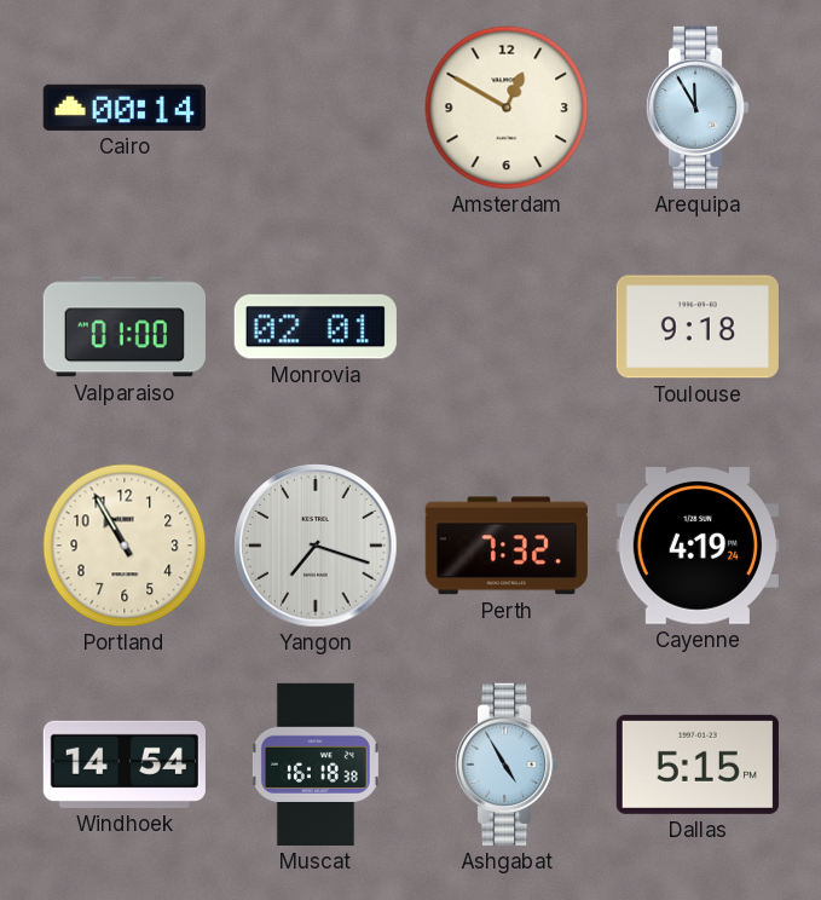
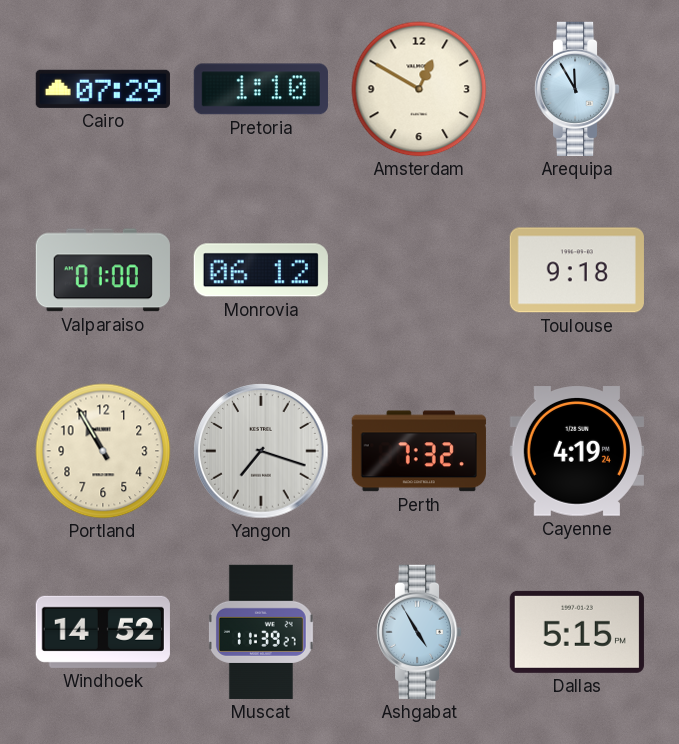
Cairo: 00:14 -> 07:29
Pretoria: none -> 1:10
Monrovia: 02:01 -> 06:12
Windhoek: 14:54 -> 14:52
Muscat: 16:18 -> 11:39
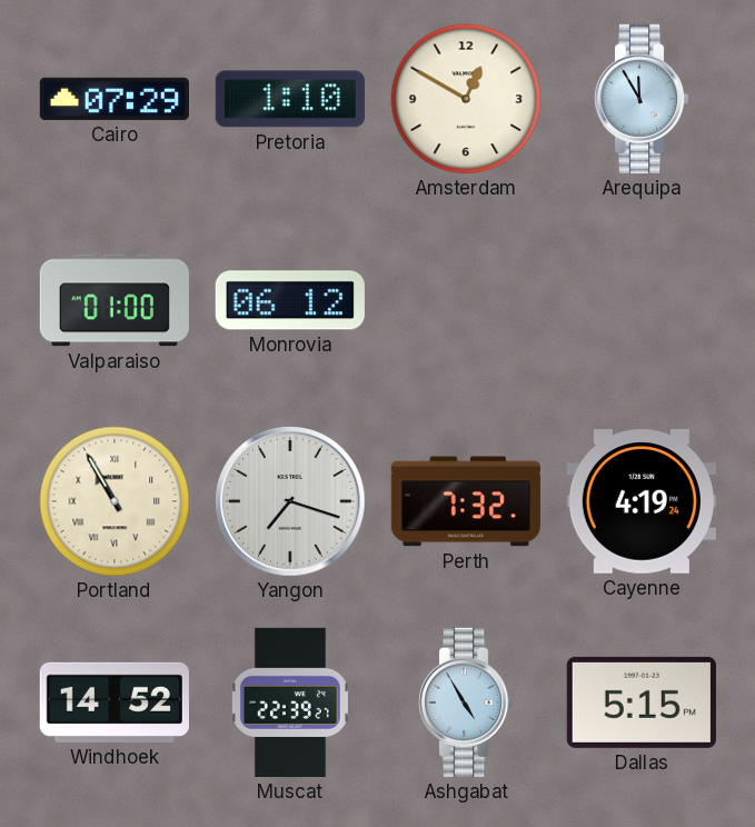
Toulouse: 9:18 -> none
Portland numerals: Arabic -> Roman
Muscat: 11:39 -> 22:39
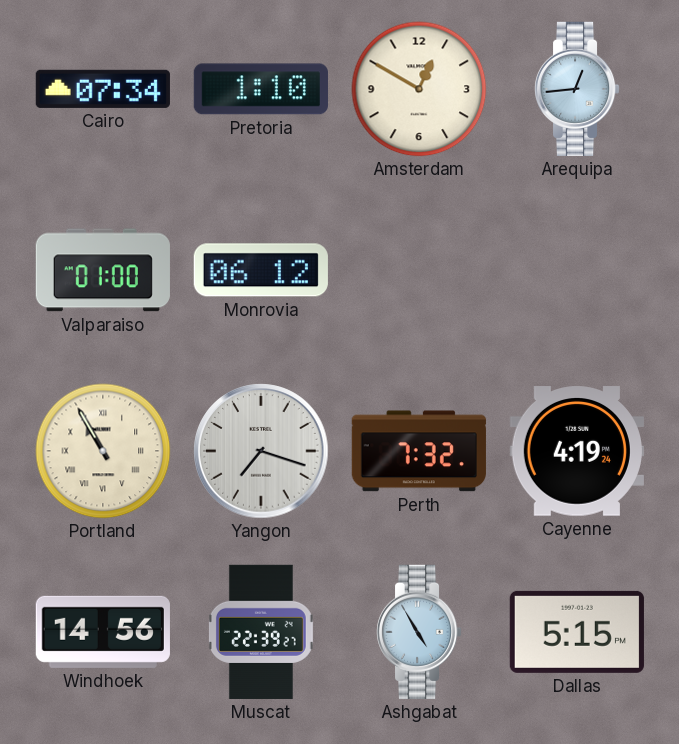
Cairo: 07:29 -> 07:34
Arequipa: 11:55 -> 12:44
Windhoek: 14:52 -> 14:56
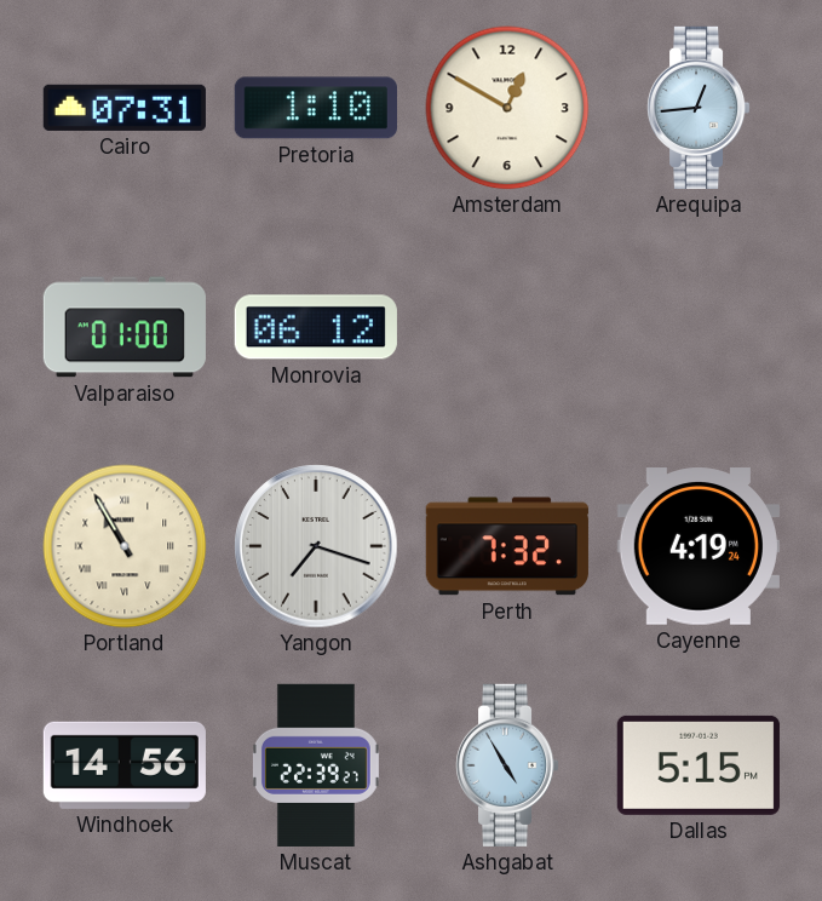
Cairo: 07:34 -> 07:31
